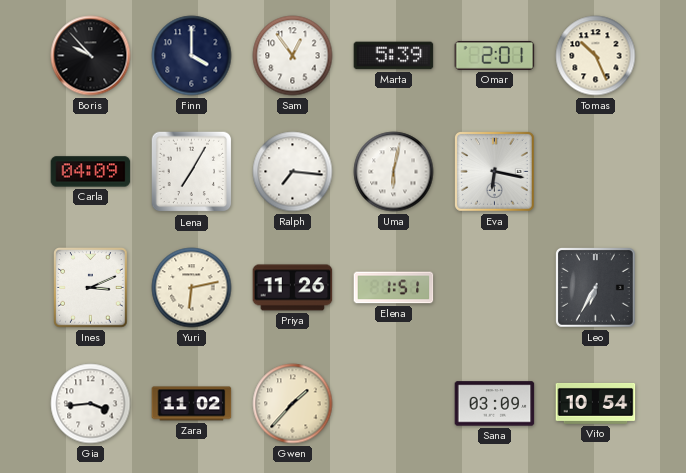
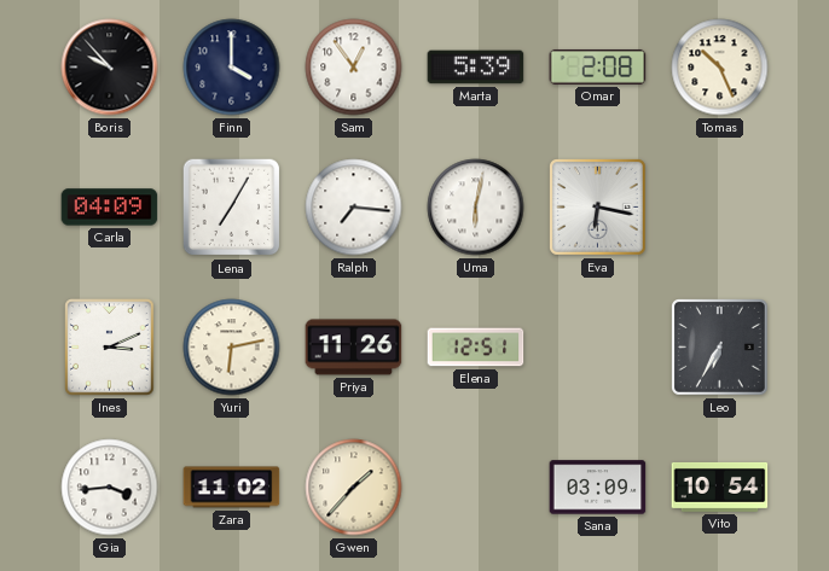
Omar: 2:01 -> 2:08
Elena: 1:51 -> 12:51
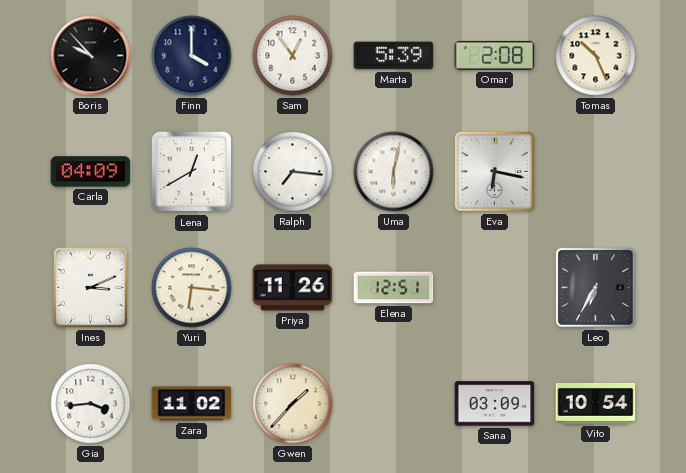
Lena: 7:05 -> 12:40
Yuri: 6:13 -> 6:16
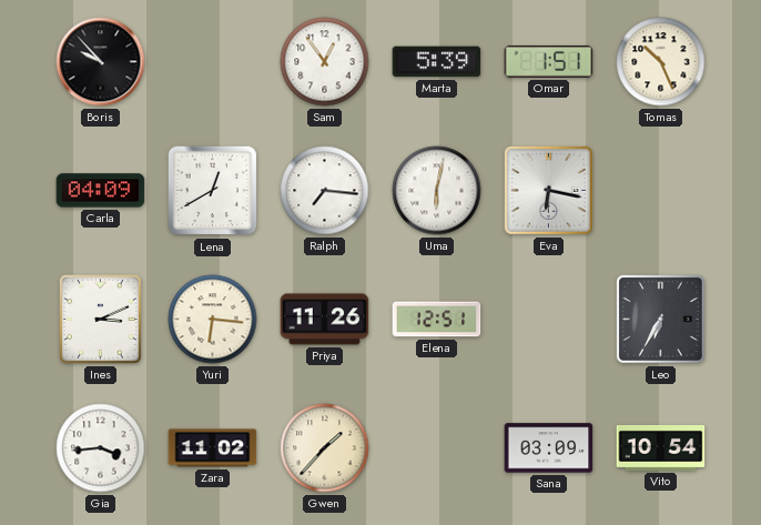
Finn: 4:00 -> none
Omar: 2:08 -> 1:51
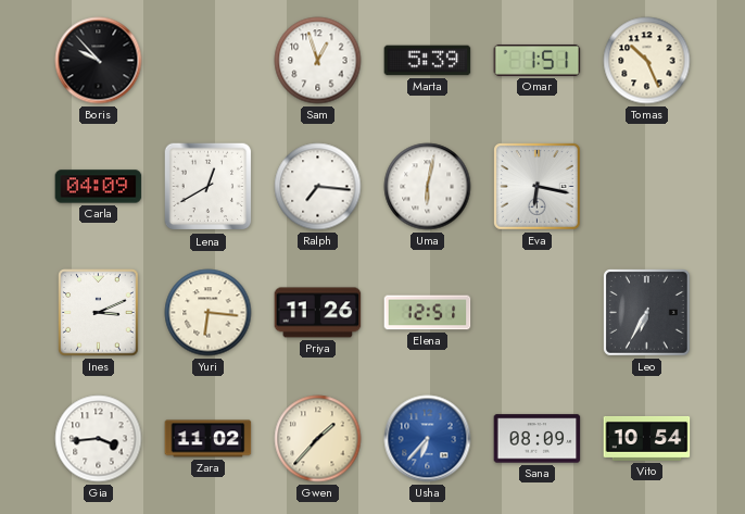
Sam: 12:54 -> 12:57
Usha: none -> 6:37
Sana: 03:09 -> 08:09
